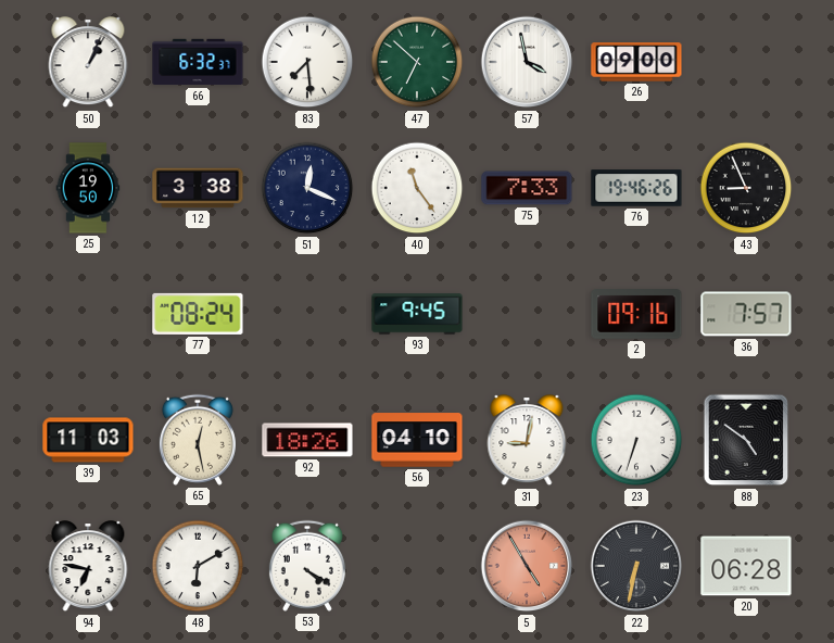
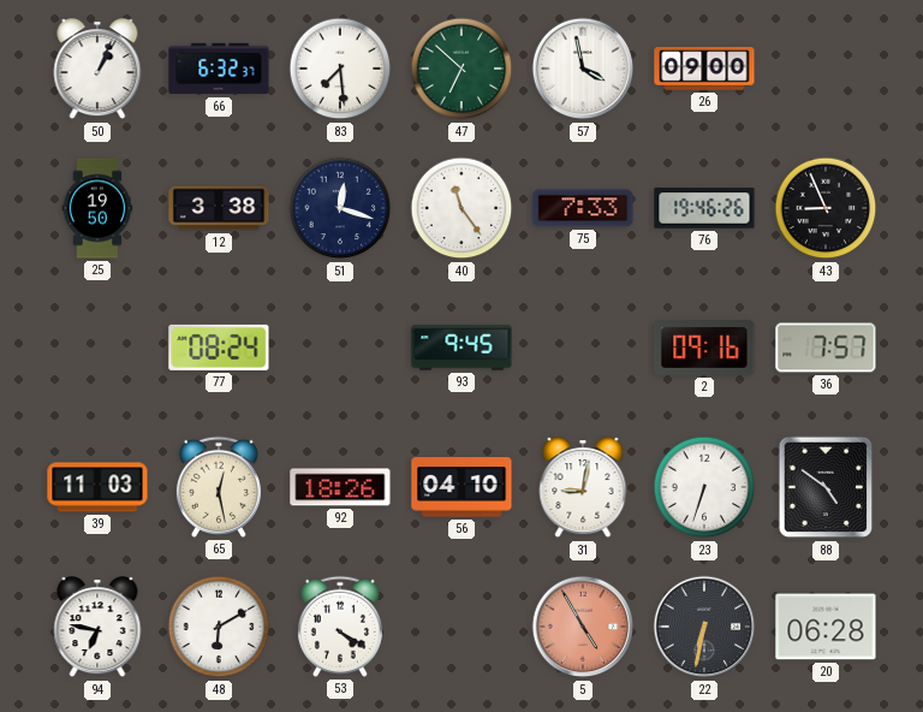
51: 12:19 -> 12:18
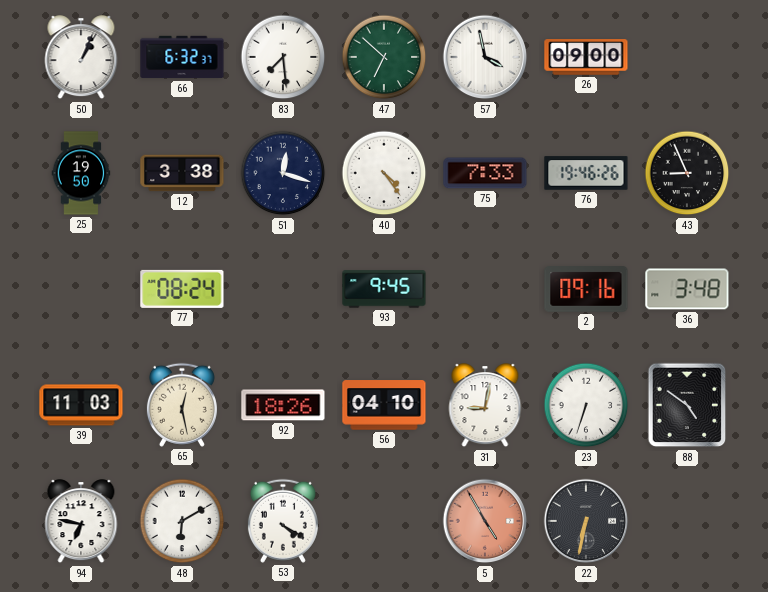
40: 11:24 -> 4:24
36: 7:57 -> 3:48
20: 06:28 -> none
